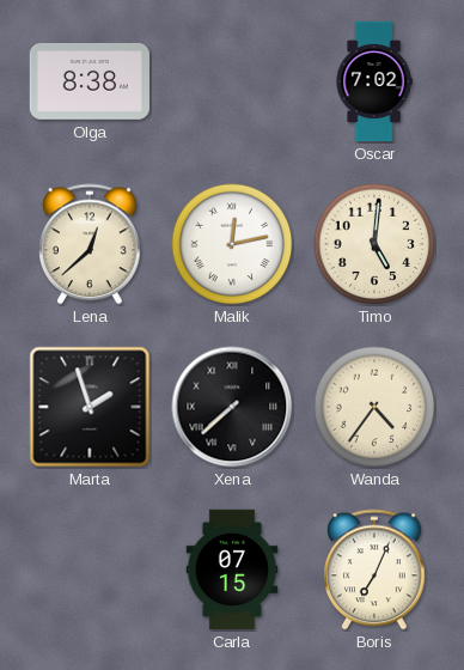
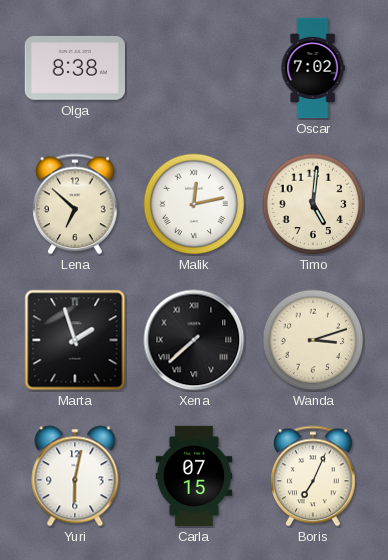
Lena: 12:38 -> 6:52
Wanda: 4:36 -> 3:12
Yuri: none -> 6:02
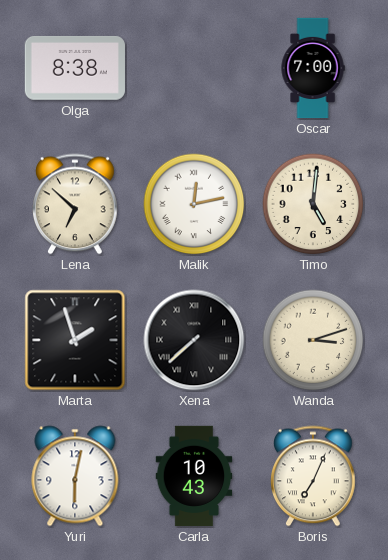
Oscar: 7:02 -> 7:00
Carla: 07:15 -> 10:43
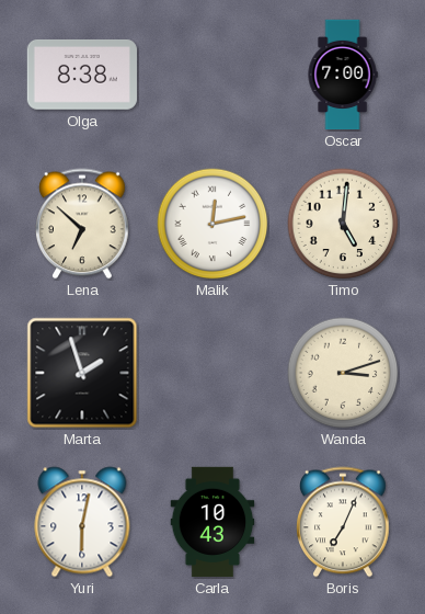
Xena: 7:38 -> none
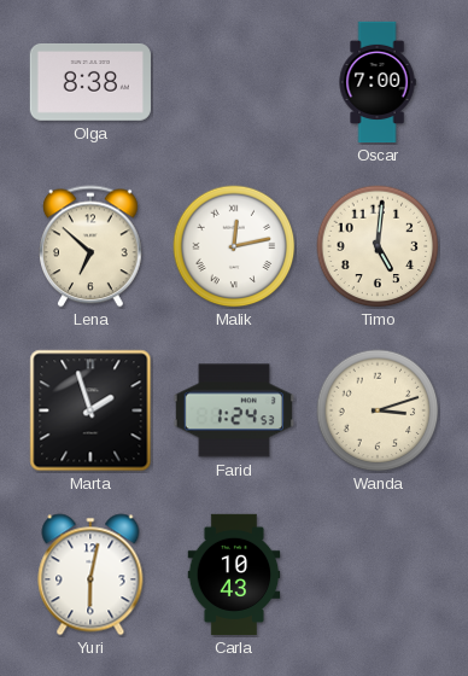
Farid: none -> 1:24
Boris: 7:04 -> none
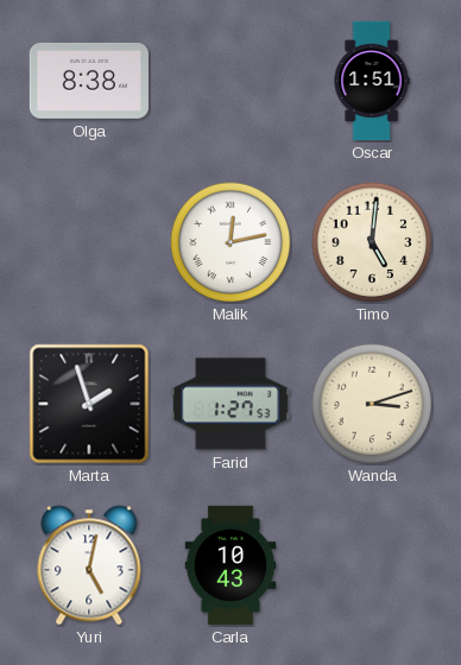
Oscar: 7:00 -> 1:51
Lena: 6:52 -> none
Farid: 1:24 -> 1:27
Yuri: 6:02 -> 5:02
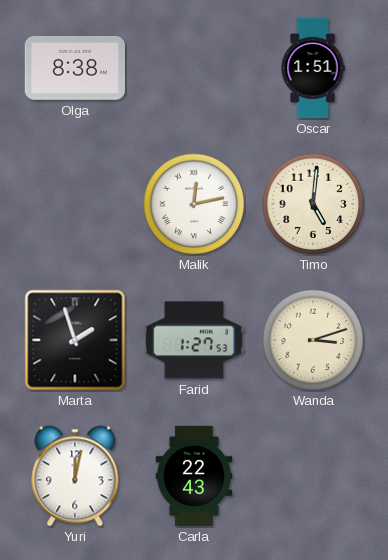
Yuri: 5:02 -> 12:02
Carla: 10:43 -> 22:43
